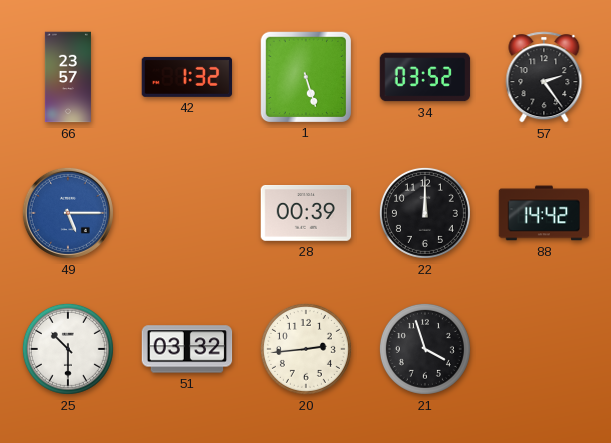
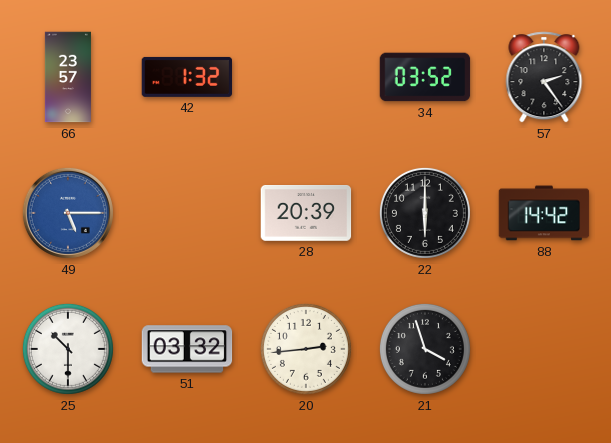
1: 5:27 -> none
28: 00:39 -> 20:39
22: 12:00 -> 6:00
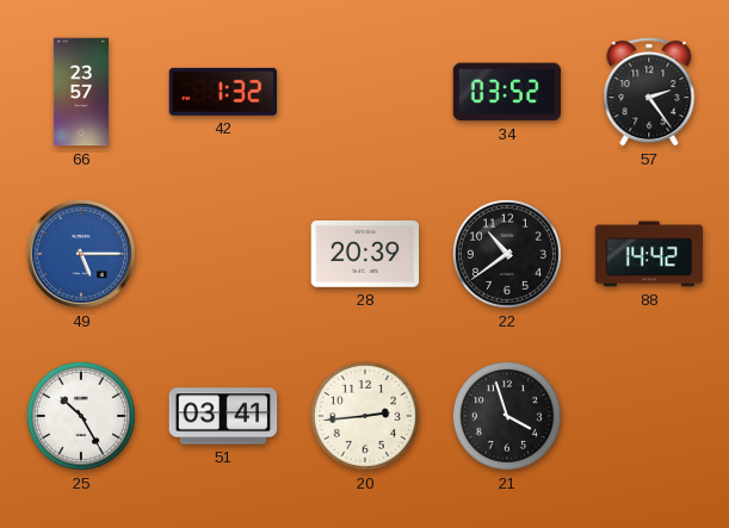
22: 6:00 -> 10:39
25: 10:30 -> 10:25
51: 03:32 -> 03:41
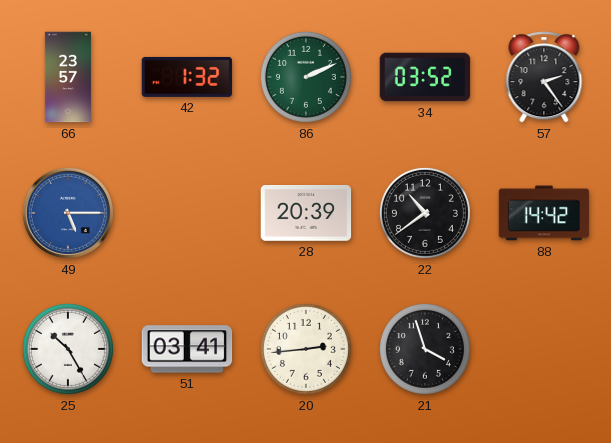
86: none -> 2:11
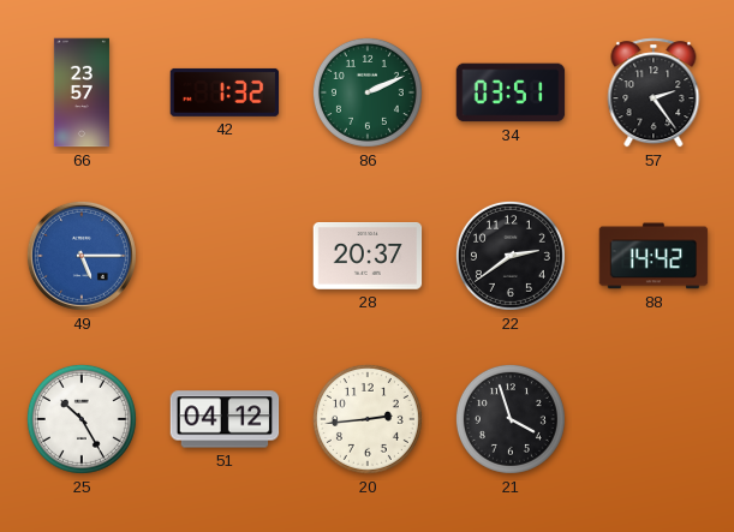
34: 03:52 -> 03:51
28: 20:39 -> 20:37
22: 10:39 -> 2:39
51: 03:41 -> 04:12
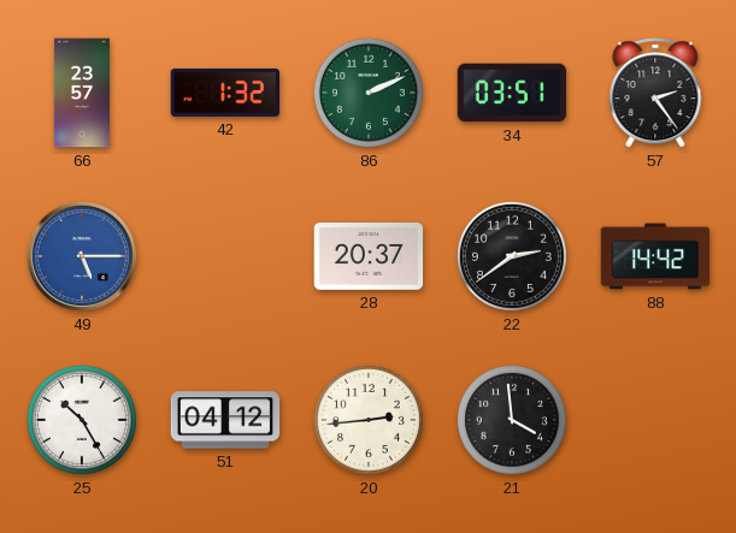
21: 3:57 -> 3:59
